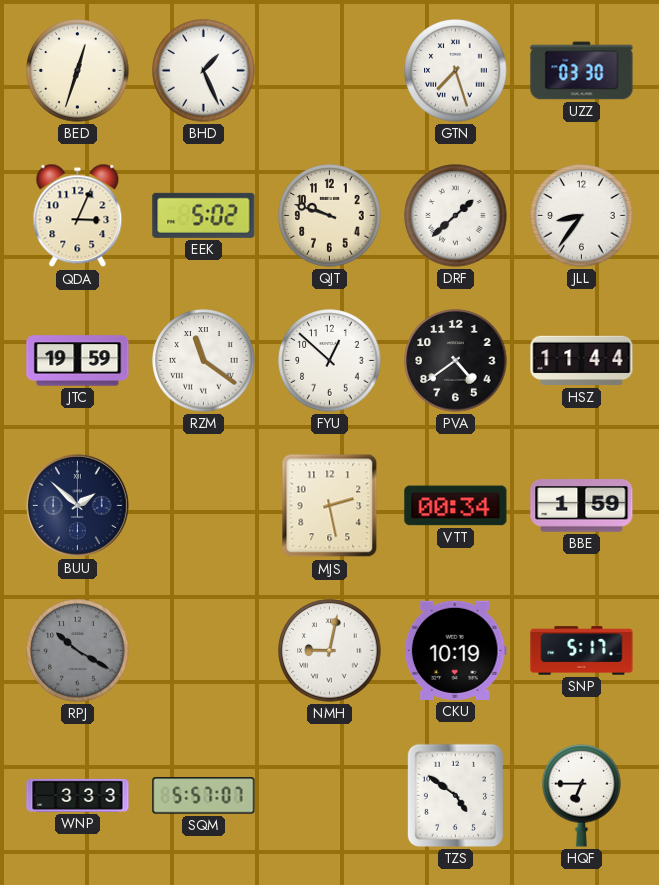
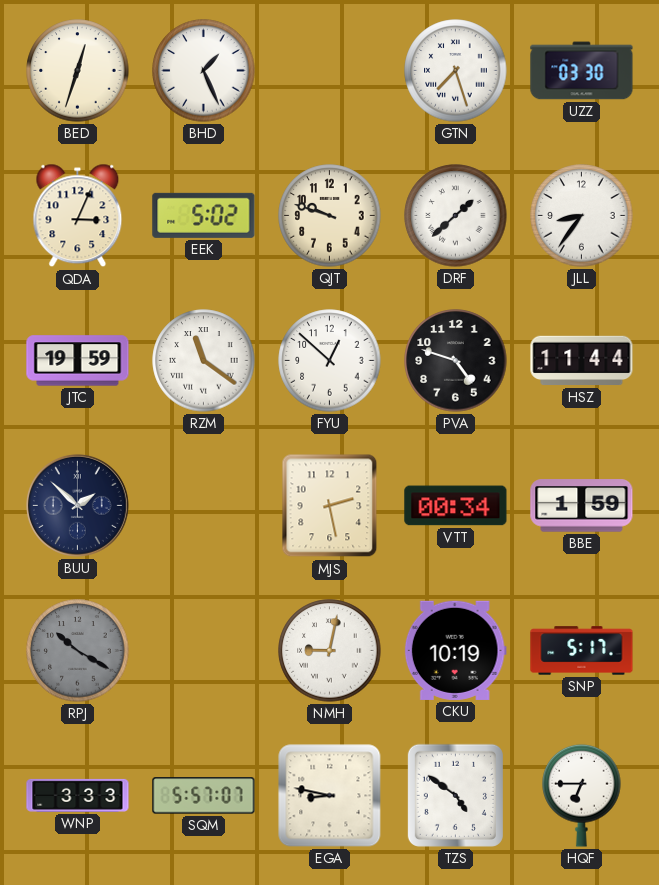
PVA: 4:39 -> 4:48
EGA: none -> 8:47
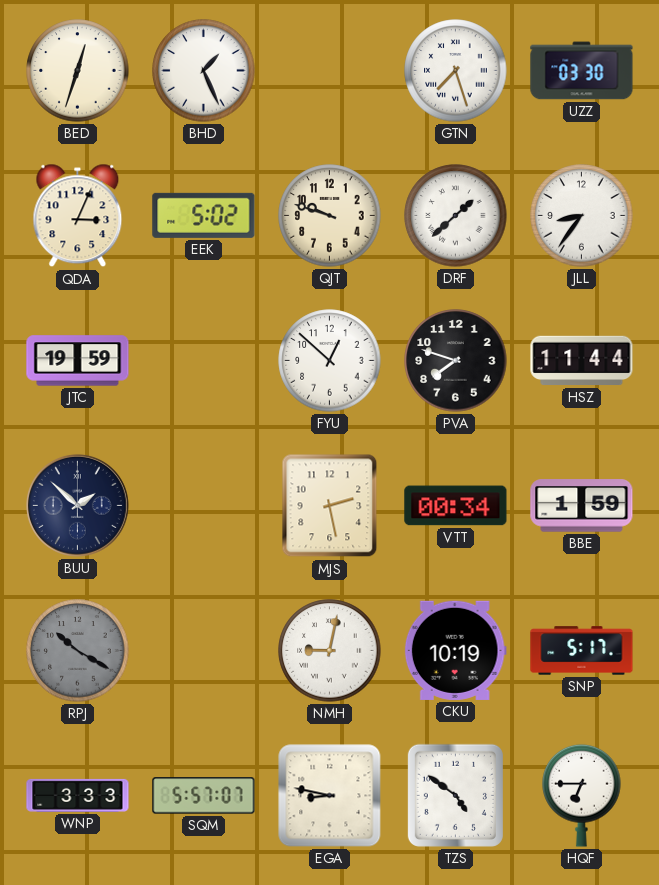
RZM: 11:21 -> none
PVA: 4:48 -> 7:48
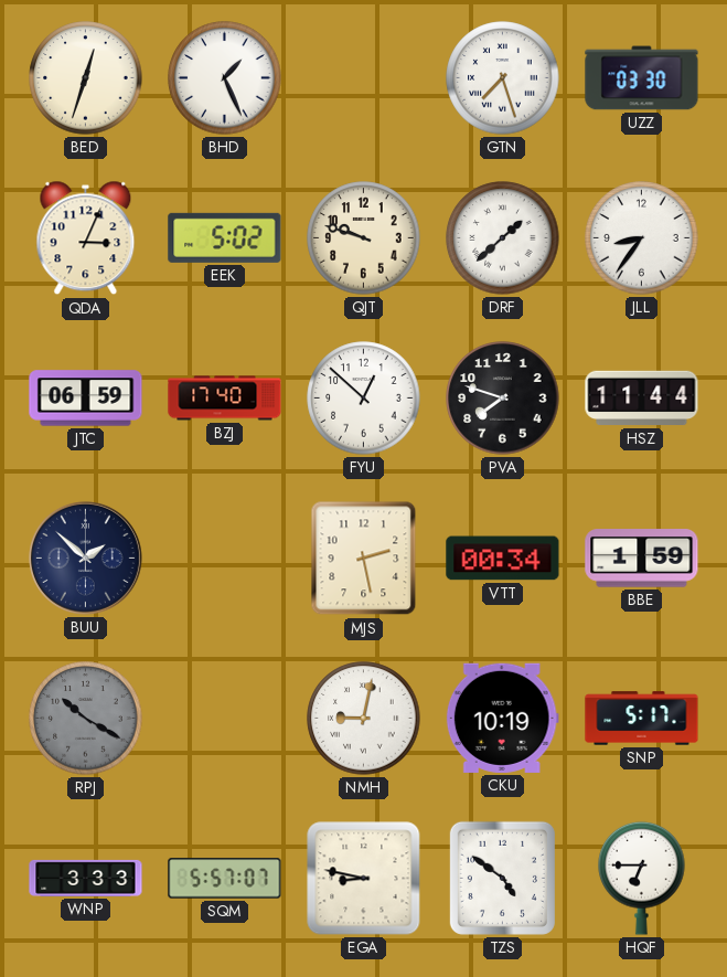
JTC: 19:59 -> 06:59
BZJ: none -> 17:40
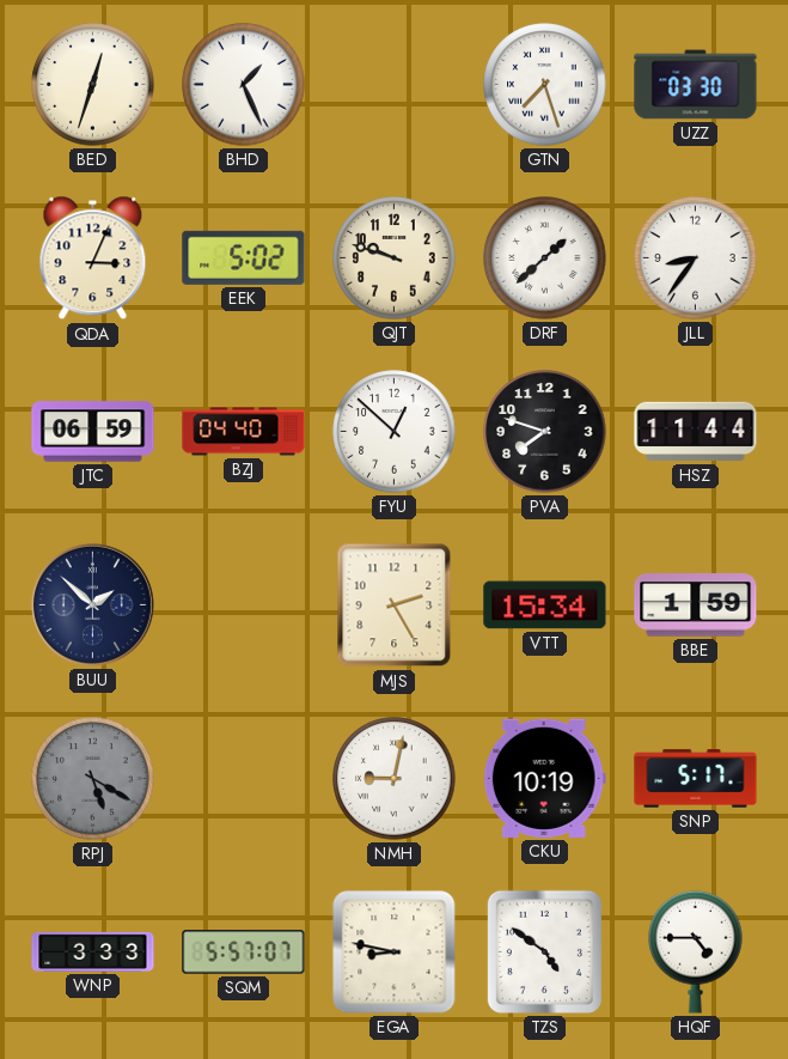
BZJ: 17:40 -> 04:40
MJS: 2:28 -> 2:25
VTT: 00:34 -> 15:34
RPJ: 10:20 -> 5:20
HQF: 6:45 -> 4:45
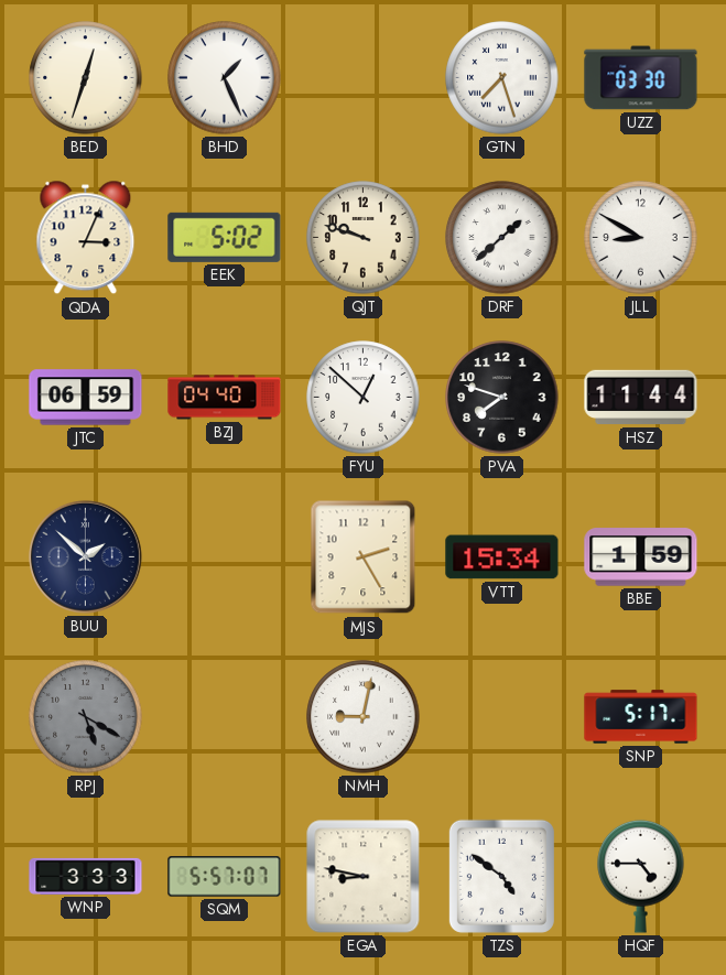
JLL: 8:36 -> 8:50
CKU: 10:19 -> none
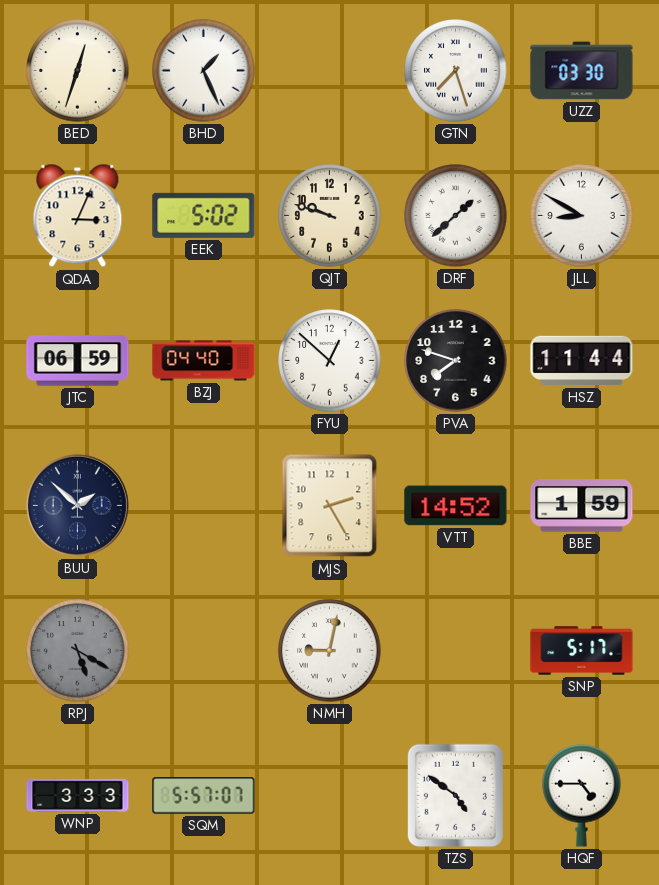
VTT: 15:34 -> 14:52
EGA: 8:47 -> none
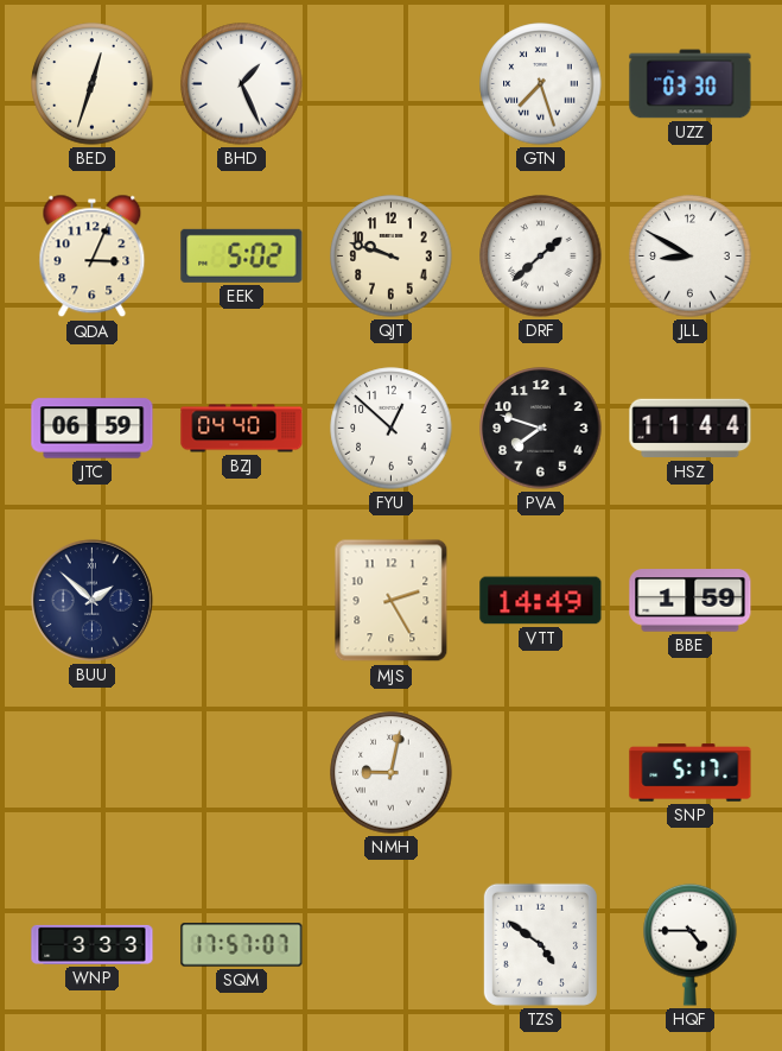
VTT: 14:52 -> 14:49
RPJ: 5:20 -> none
SQM: 5:57 -> 17:57
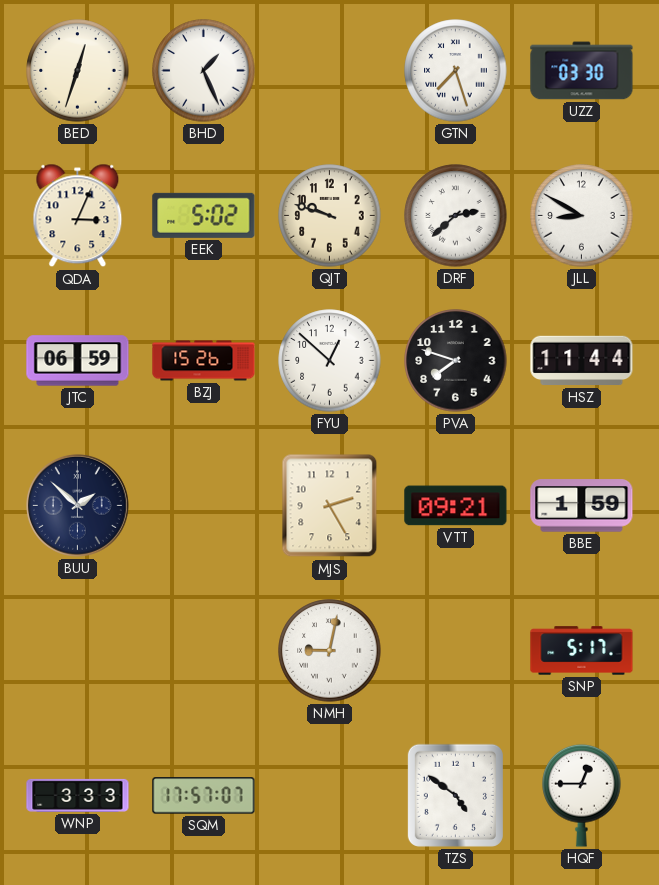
DRF: 1:38 -> 2:38
BZJ: 04:40 -> 15:26
VTT: 14:49 -> 09:21
HQF: 4:45 -> 12:45
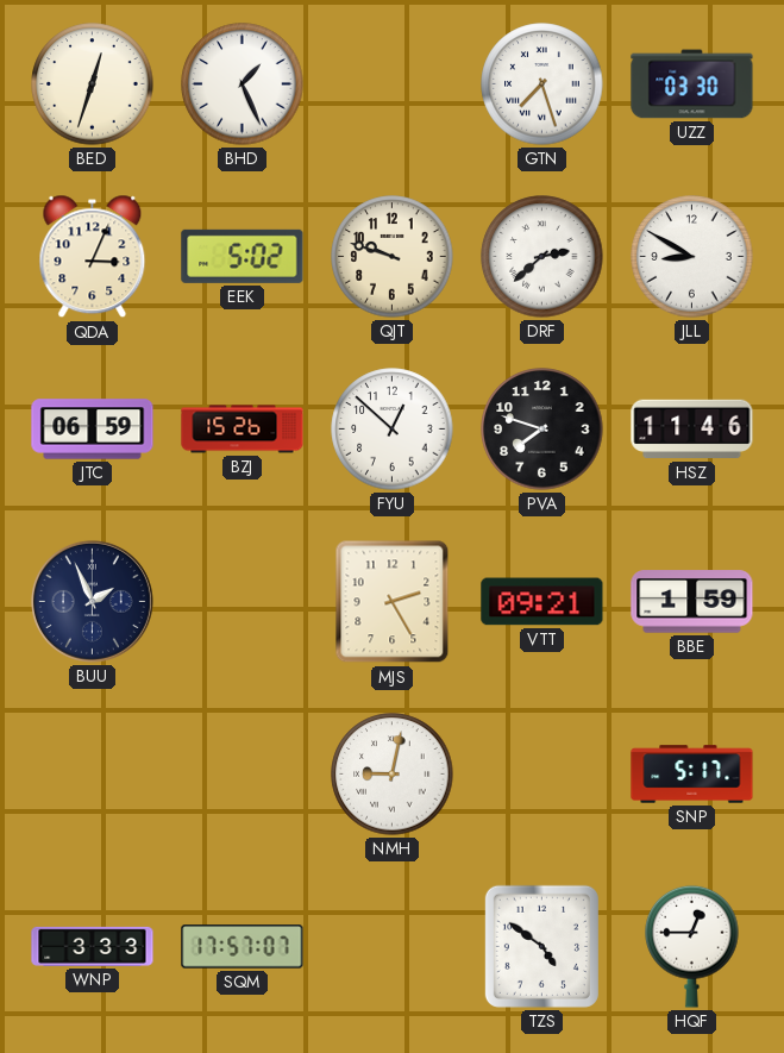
HSZ: 11:44 -> 11:46
BUU: 1:52 -> 1:56
